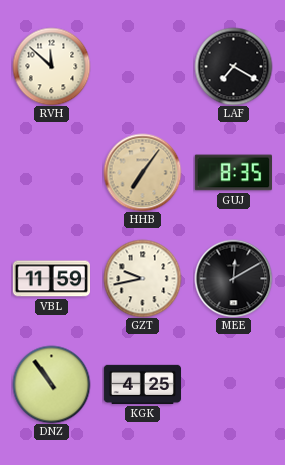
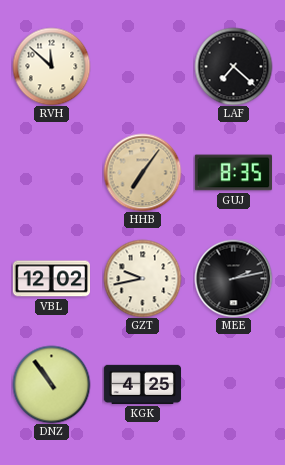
LAF: 7:20 -> 7:22
VBL: 11:59 -> 12:02
MEE: 12:10 -> 2:13
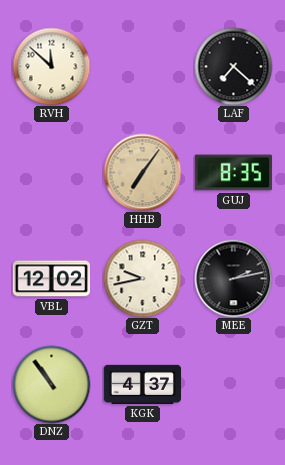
KGK: 4:25 -> 4:37
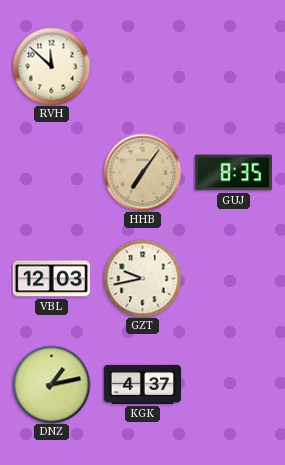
LAF: 7:22 -> none
VBL: 12:02 -> 12:03
MEE: 2:13 -> none
DNZ: 10:54 -> 1:13
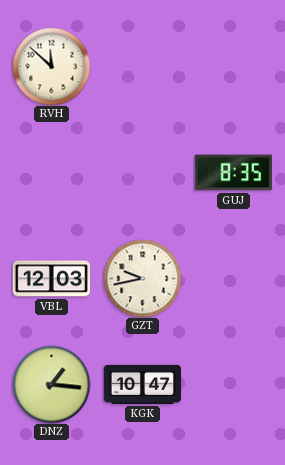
HHB: 7:06 -> none
DNZ: 1:13 -> 1:16
KGK: 4:37 -> 10:47
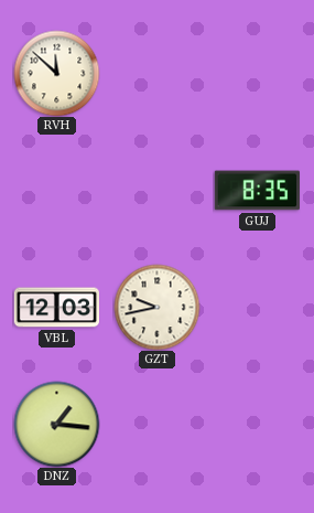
KGK: 10:47 -> none
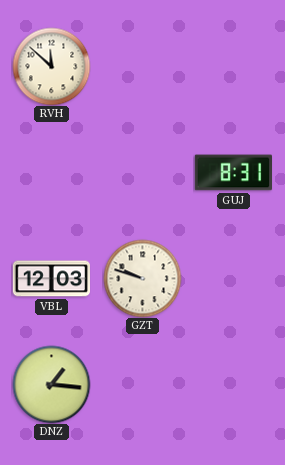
GUJ: 8:35 -> 8:31
GZT: 9:43 -> 9:48
